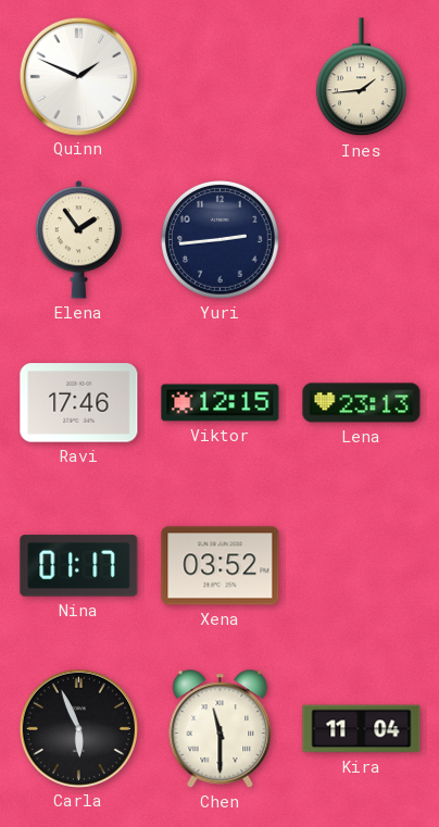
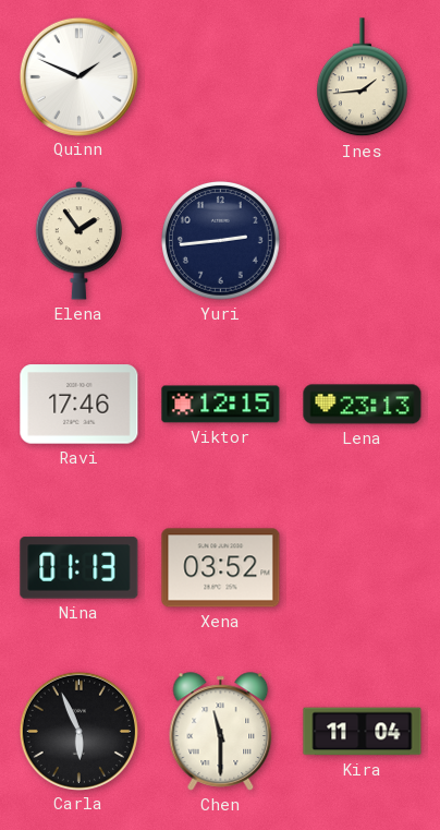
Nina: 01:17 -> 01:13
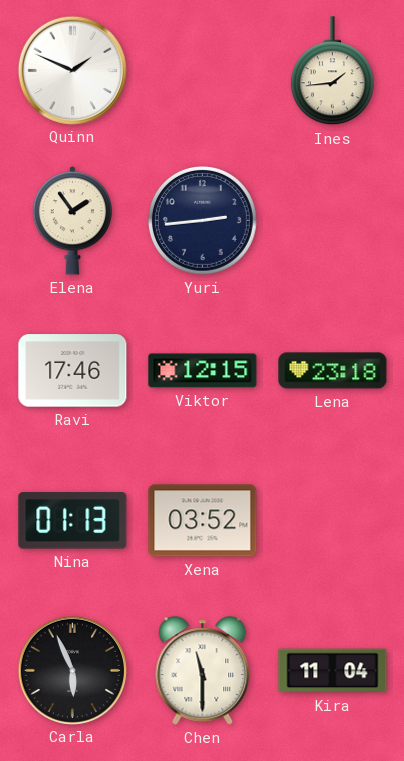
Lena: 23:13 -> 23:18
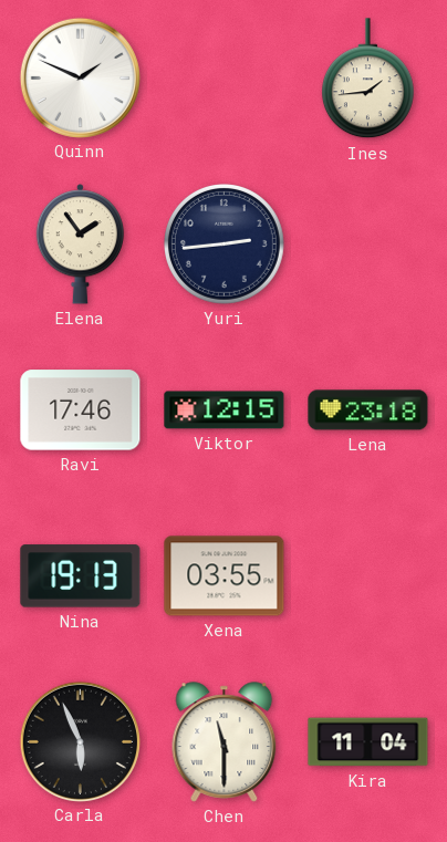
Nina: 01:13 -> 19:13
Xena: 03:52 -> 03:55
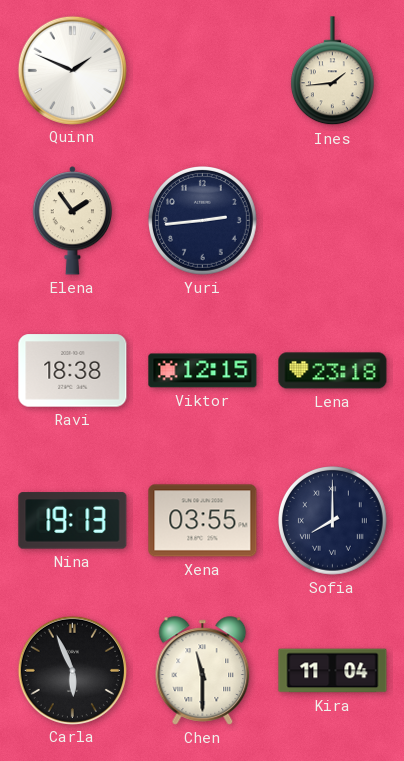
Ravi: 17:46 -> 18:38
Sofia: none -> 8:00
